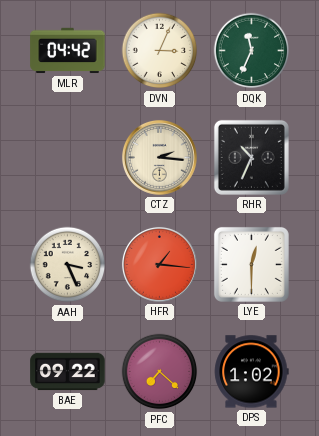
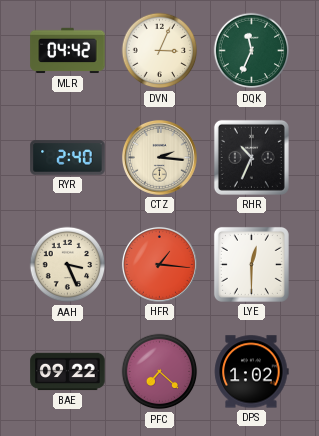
RYR: none -> 2:40
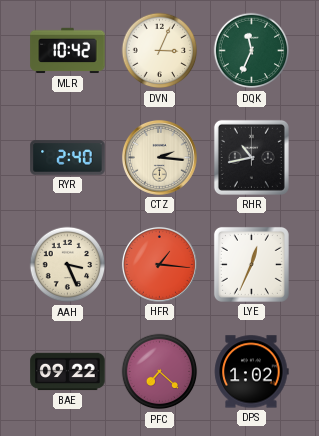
MLR: 04:42 -> 10:42
RHR: 10:34 -> 10:43
LYE: 12:30 -> 12:34
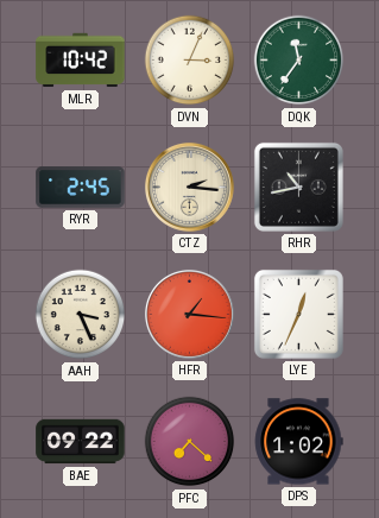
DQK: 11:34 -> 11:36
RYR: 2:40 -> 2:45
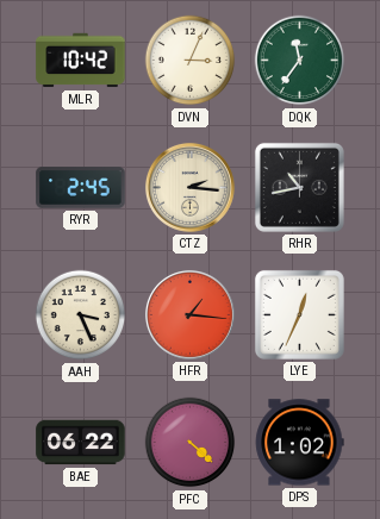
BAE: 09:22 -> 06:22
PFC: 7:22 -> 4:22
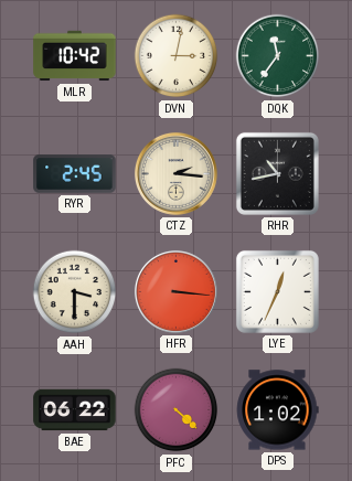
DVN: 3:04 -> 3:02
AAH: 3:26 -> 3:30
HFR: 1:16 -> 3:16
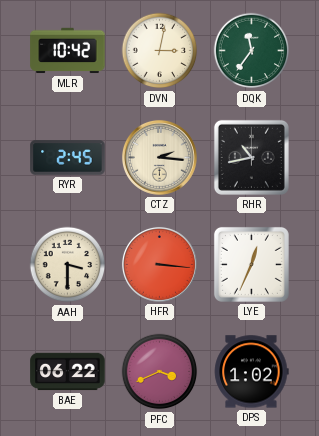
PFC: 4:22 -> 3:41
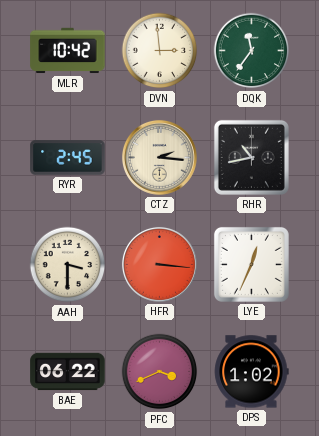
DVN: 3:02 -> 2:59
